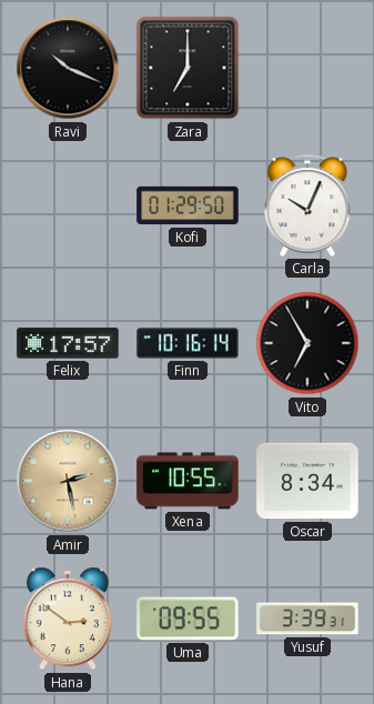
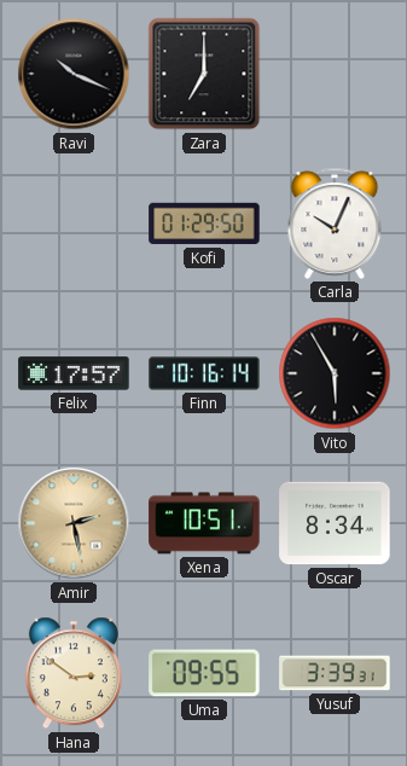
Vito: 6:55 -> 5:55
Xena: 10:55 -> 10:51
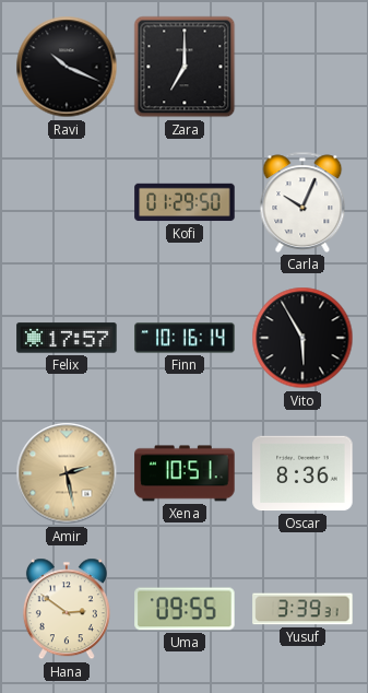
Oscar: 8:34 -> 8:36
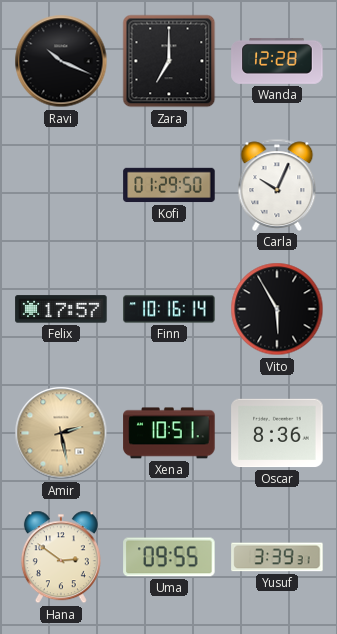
Wanda: none -> 12:28
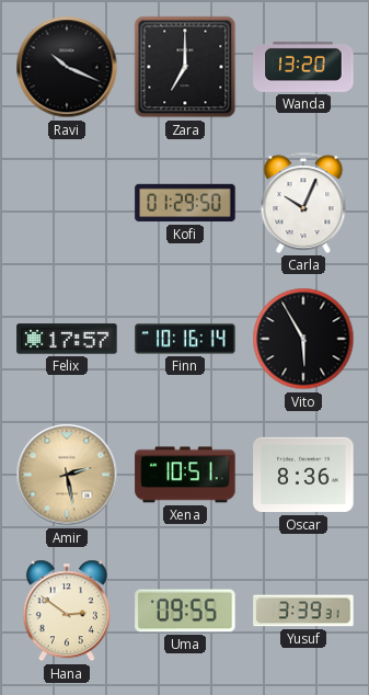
Wanda: 12:28 -> 13:20
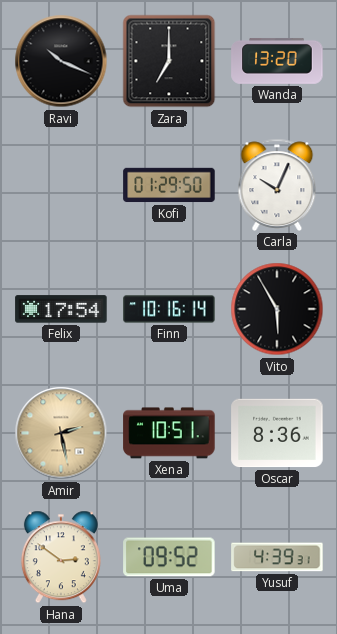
Felix: 17:57 -> 17:54
Uma: 09:55 -> 09:52
Yusuf: 3:39 -> 4:39
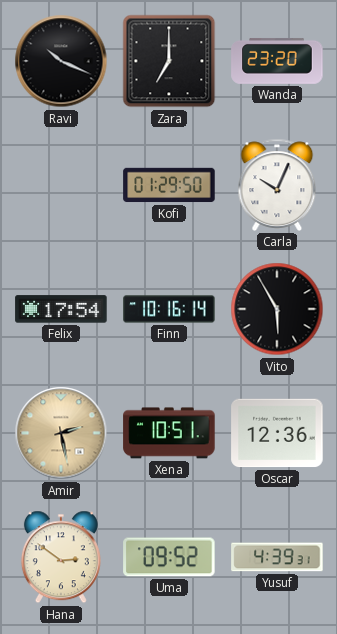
Wanda: 13:20 -> 23:20
Oscar: 8:36 -> 12:36
